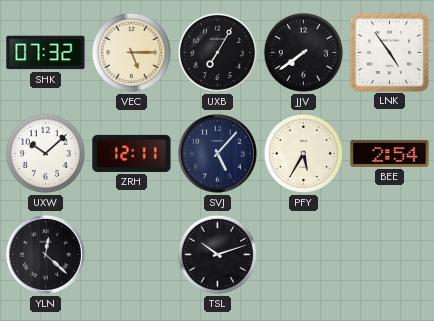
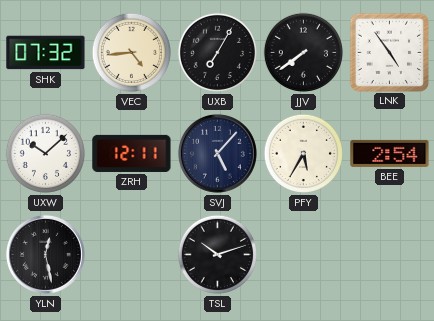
VEC: 5:15 -> 4:44
YLN: 12:22 -> 12:28
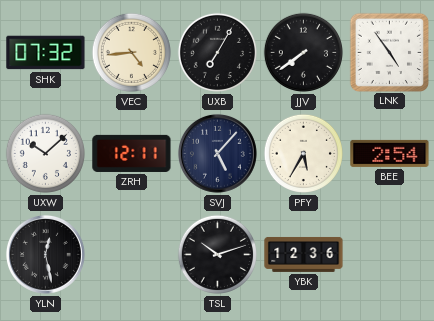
YBK: none -> 12:36
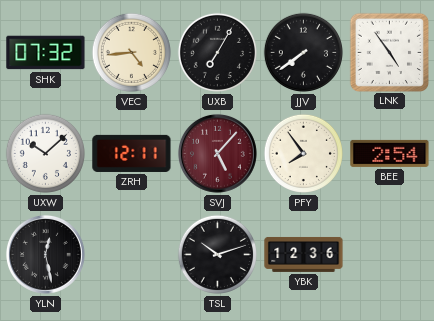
SVJ dial: navy -> burgundy
PFY: 5:35 -> 7:54
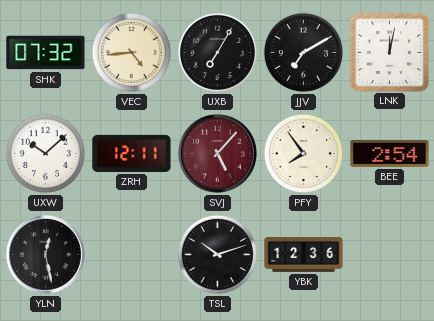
JJV: 7:39 -> 7:10
LNK: 4:54 -> 12:02
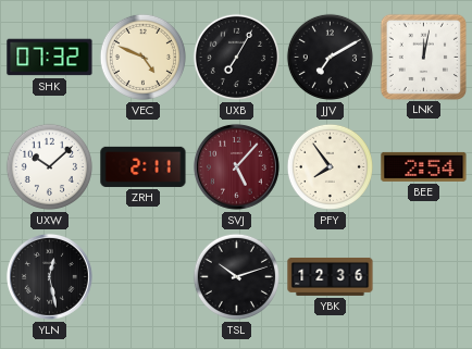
VEC: 4:44 -> 4:49
ZRH: 12:11 -> 2:11
